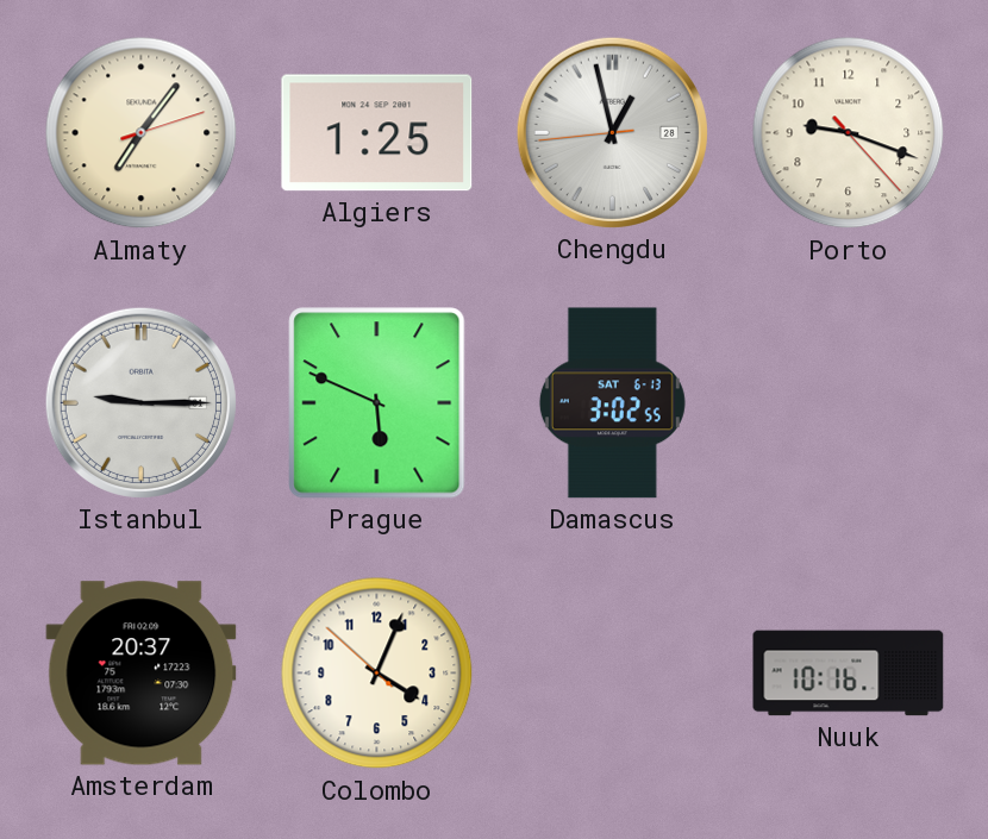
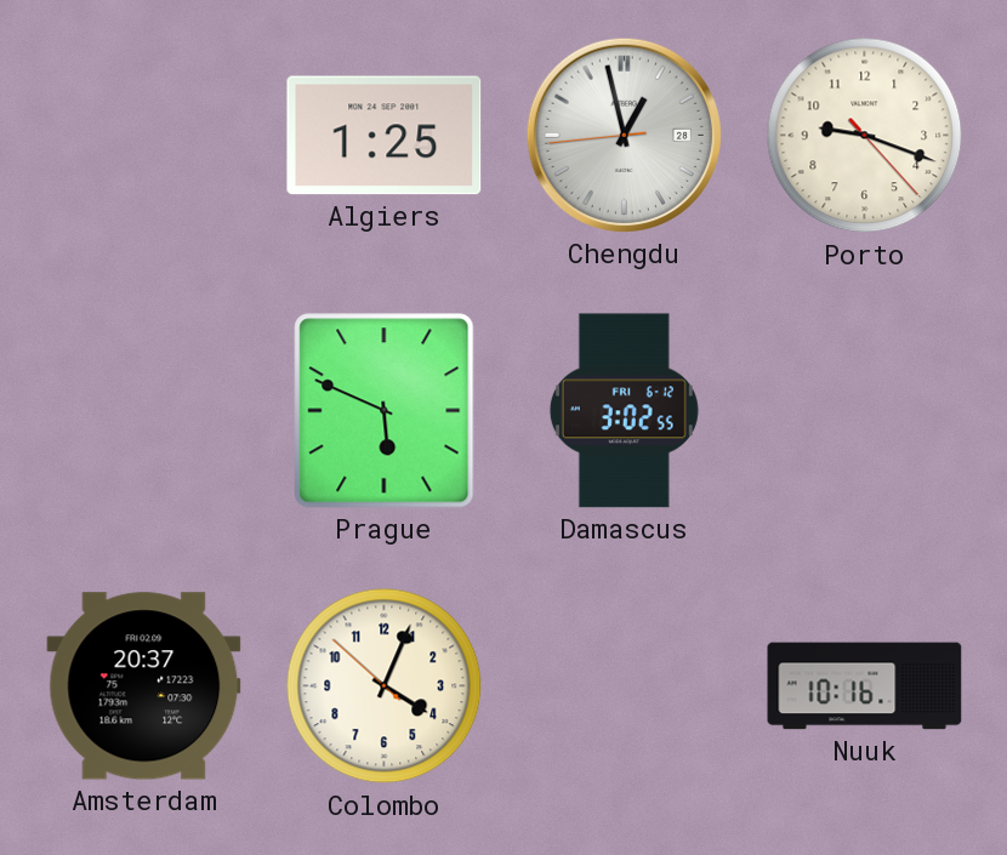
Almaty: 7:06 -> none
Istanbul: 9:15 -> none
Damascus date: SAT 6-13 -> FRI 6-12
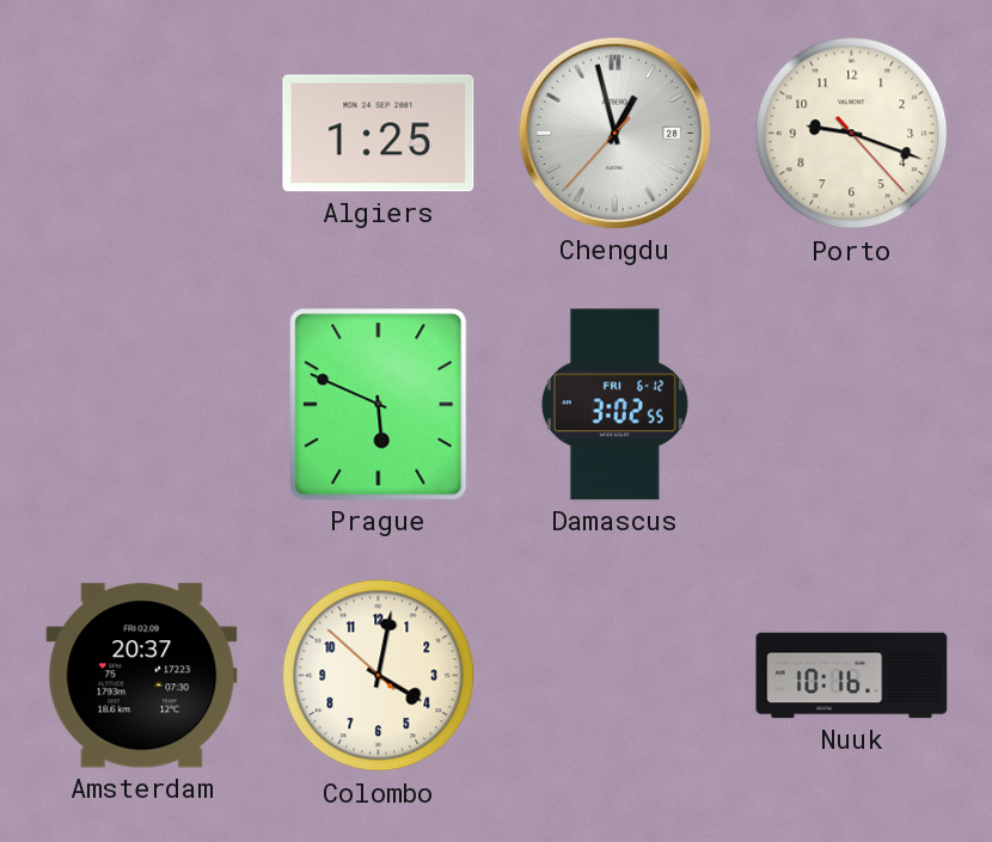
Chengdu: 12:57:44 -> 12:57:37
Colombo: 4:03 -> 4:01
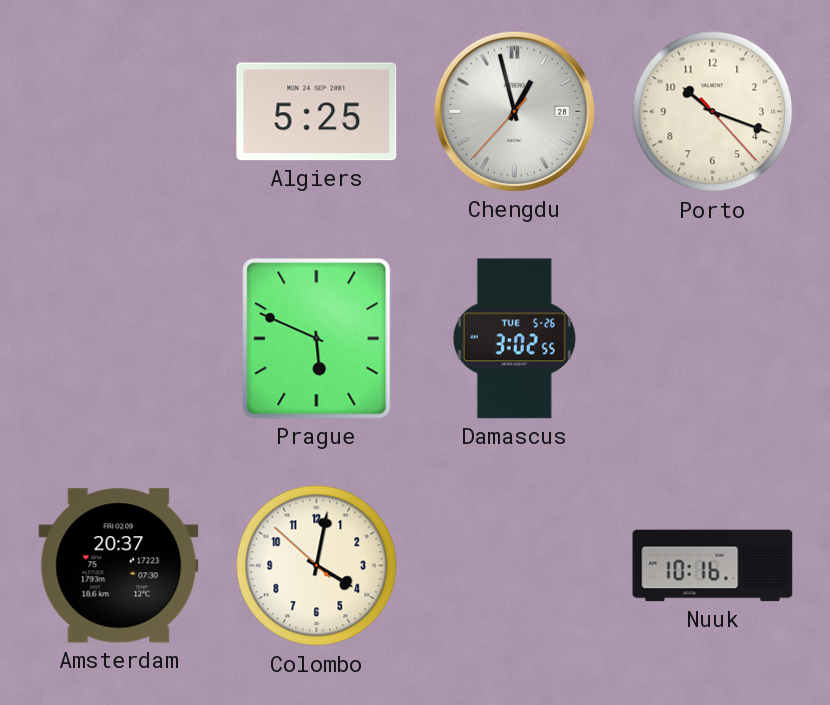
Algiers: 1:25 -> 5:25
Porto: 9:18 -> 10:18
Damascus date: FRI 6-12 -> TUE 5-26
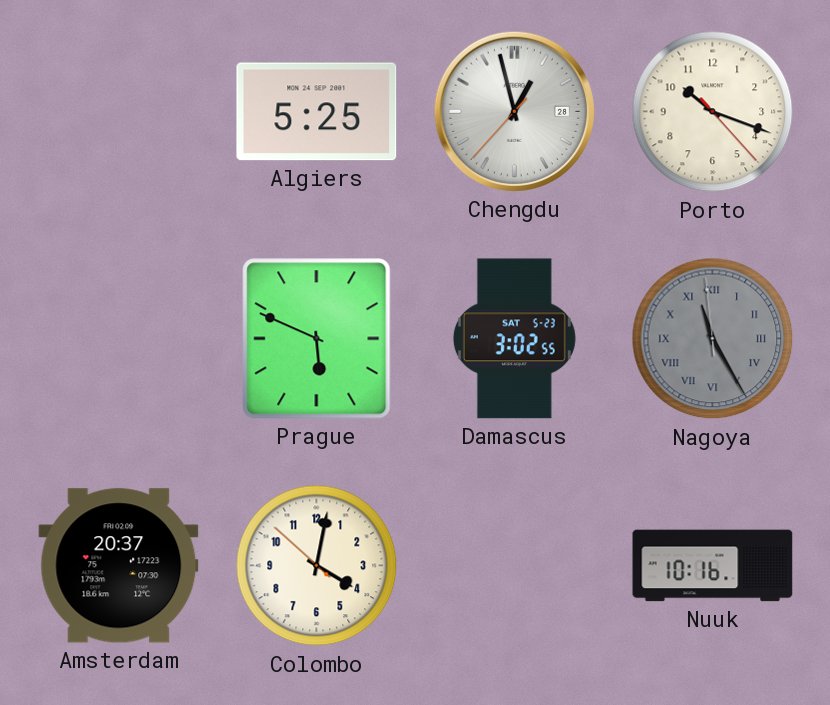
Damascus date: TUE 5-26 -> SAT 5-23
Nagoya: none -> 11:24
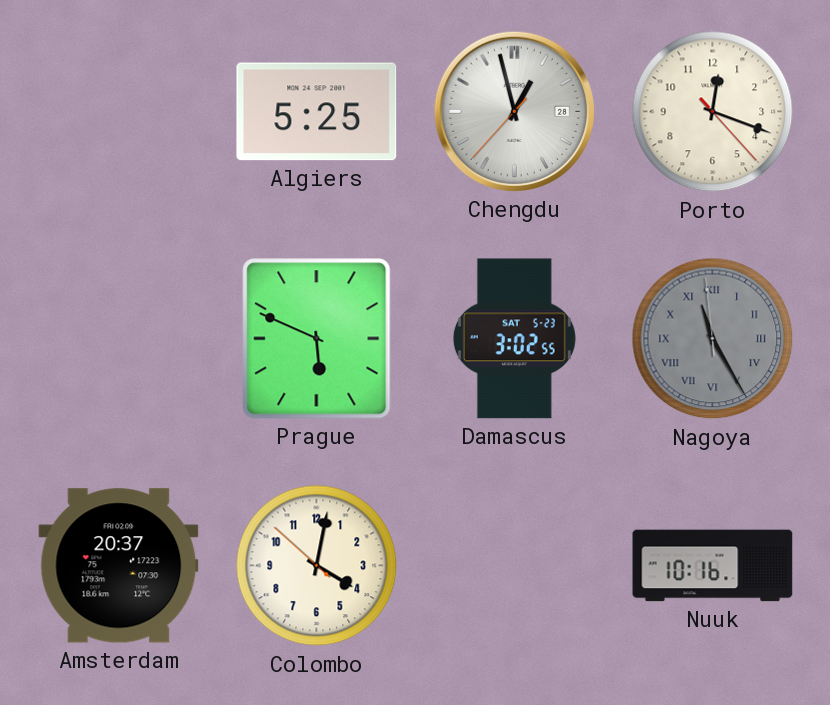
Porto: 10:18 -> 12:18
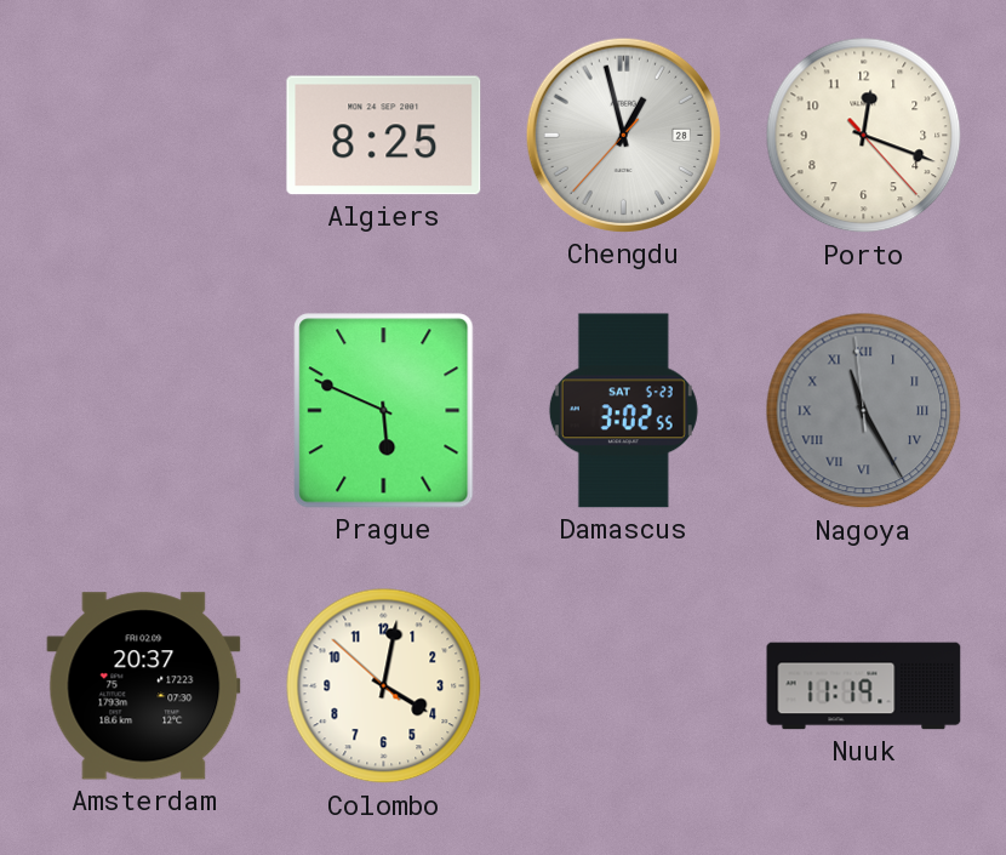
Algiers: 5:25 -> 8:25
Nuuk: 10:16 -> 11:19
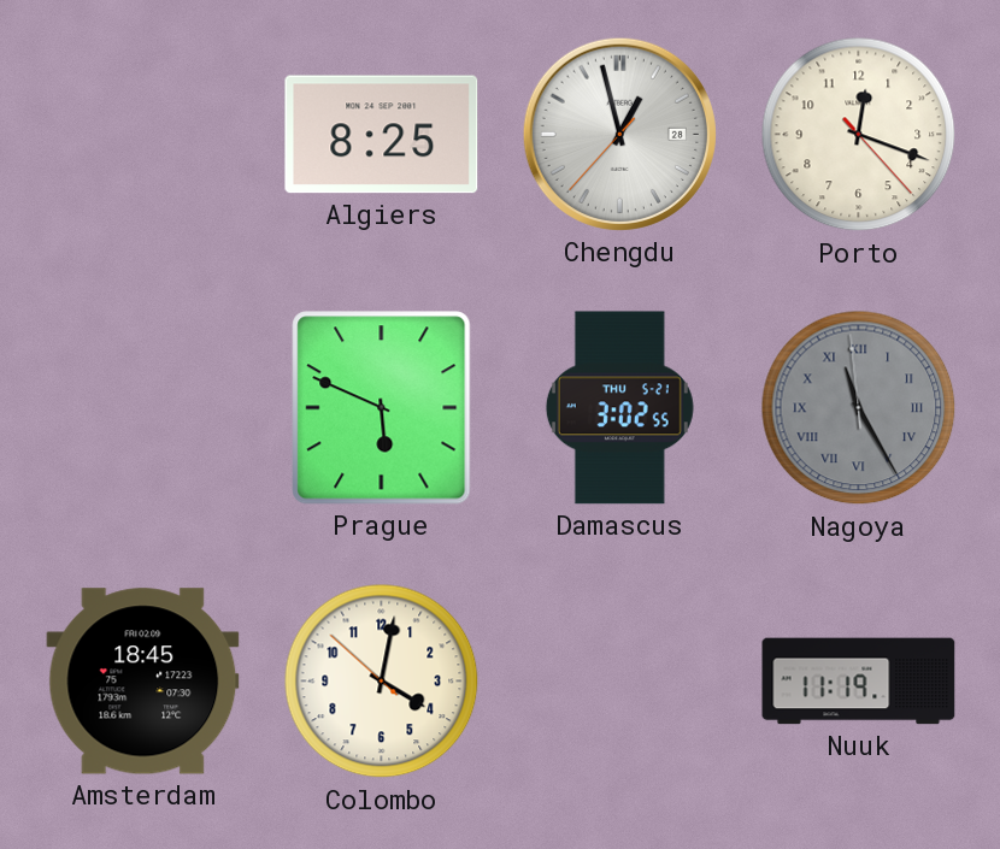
Damascus date: SAT 5-23 -> THU 5-21
Amsterdam: 20:37 -> 18:45
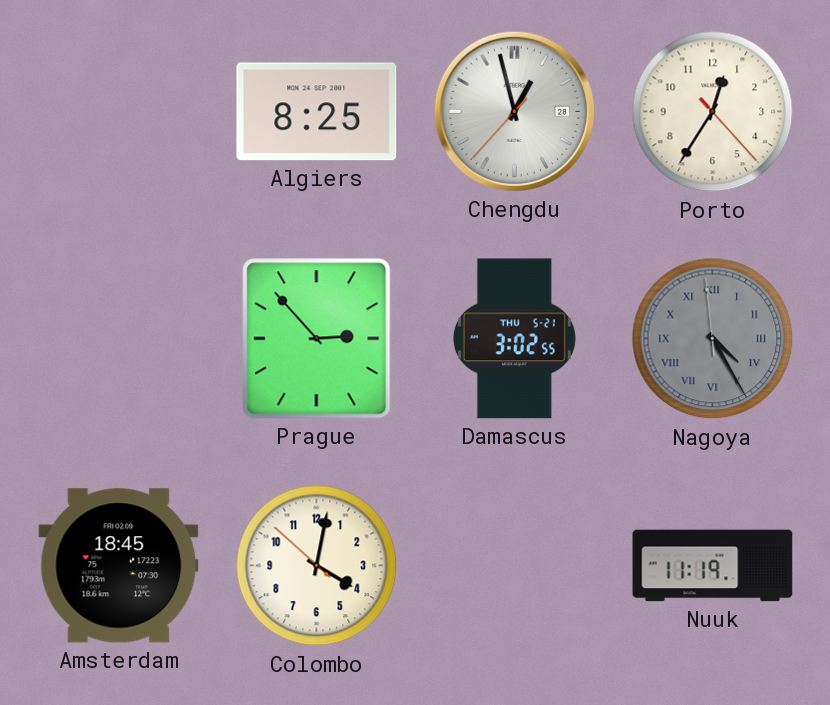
Porto: 12:18 -> 12:35
Prague: 5:49 -> 2:53
Nagoya: 11:24 -> 4:24
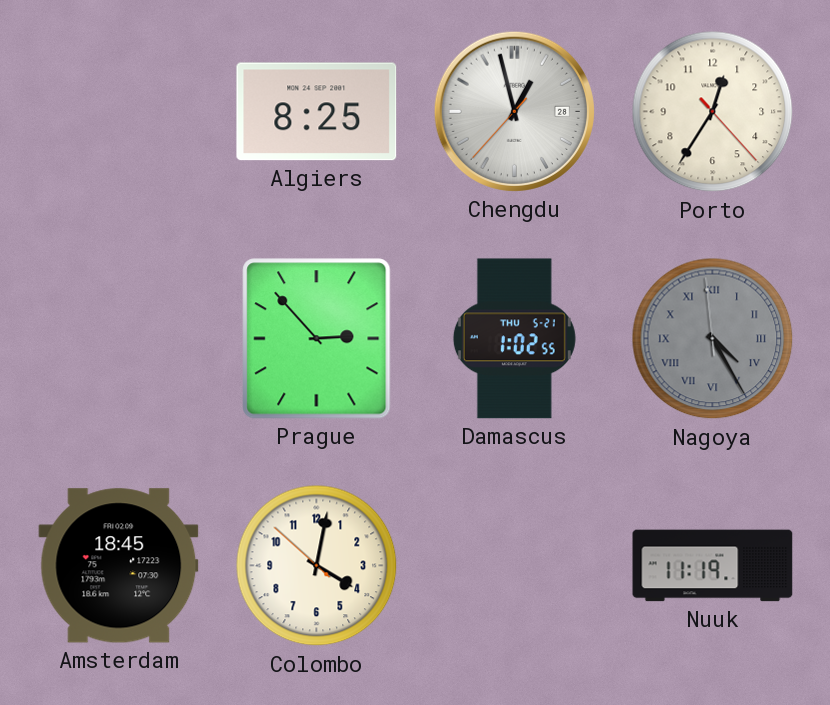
Damascus: 3:02 -> 1:02
